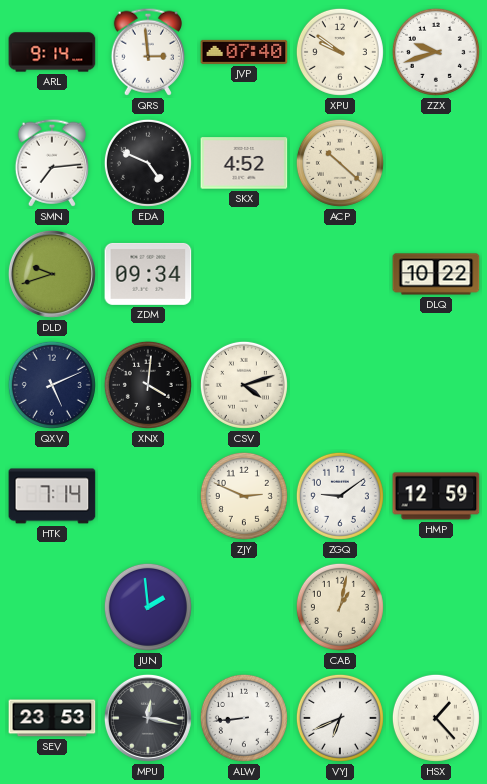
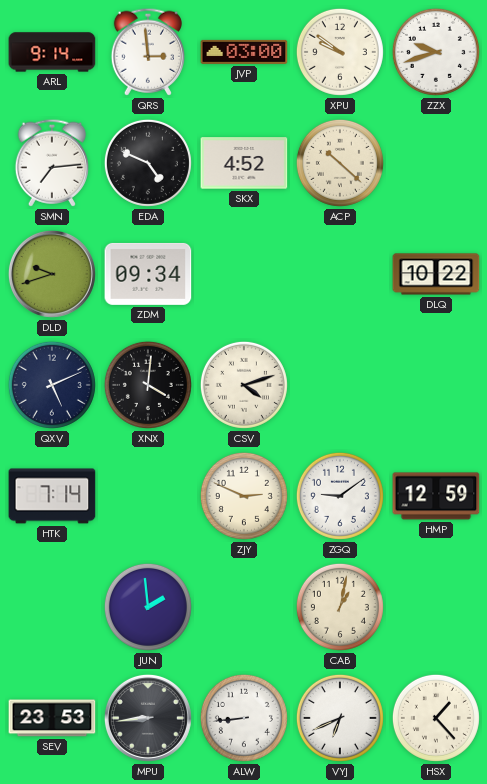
JVP: 07:40 -> 03:00
MPU: 12:17 -> 8:44
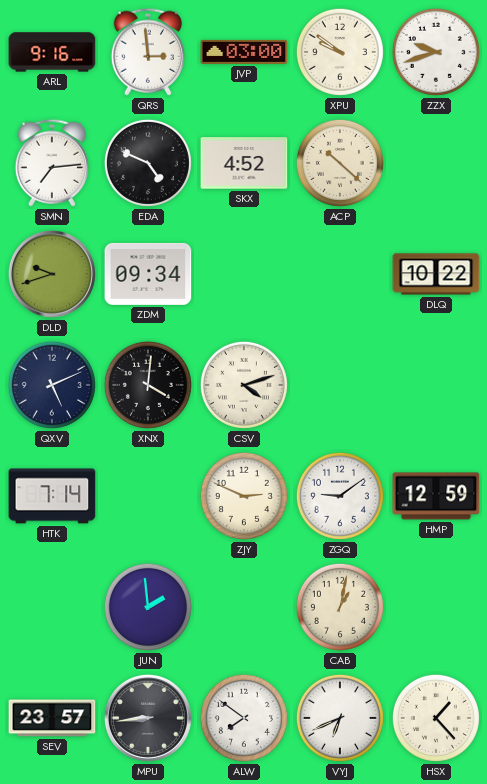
ARL: 9:14 -> 9:16
SEV: 23:53 -> 23:57
ALW: 8:44 -> 7:51
